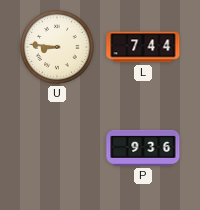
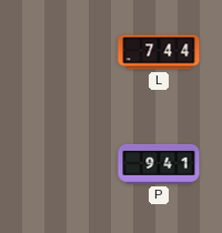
U: 8:46 -> none
P: 9:36 -> 9:41
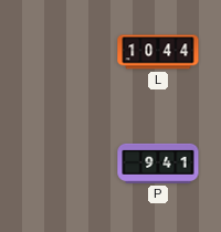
L: 7:44 -> 10:44
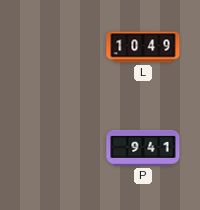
L: 10:44 -> 10:49
